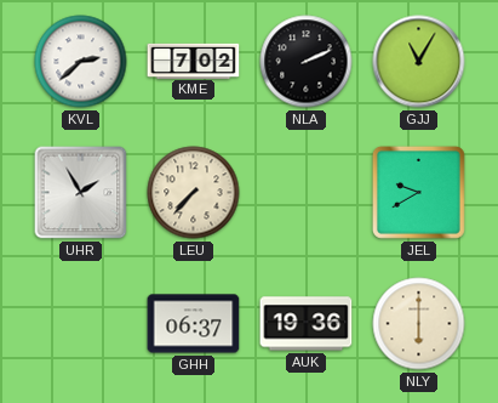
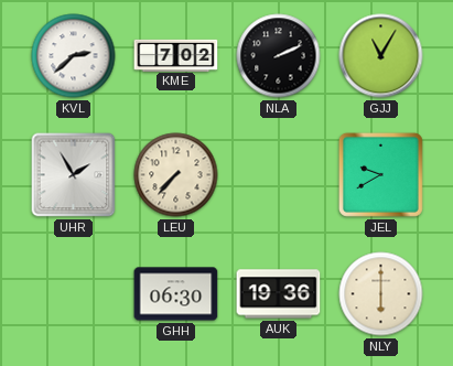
GHH: 06:37 -> 06:30
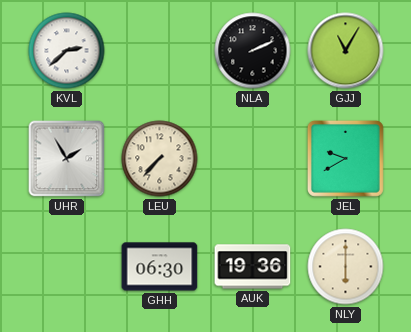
KME: 7:02 -> none
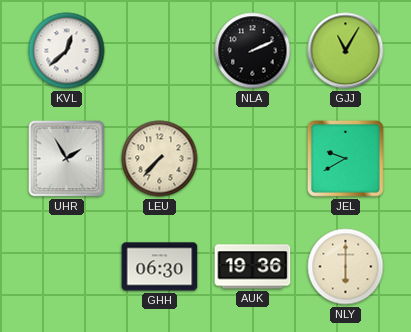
KVL: 2:38 -> 12:38
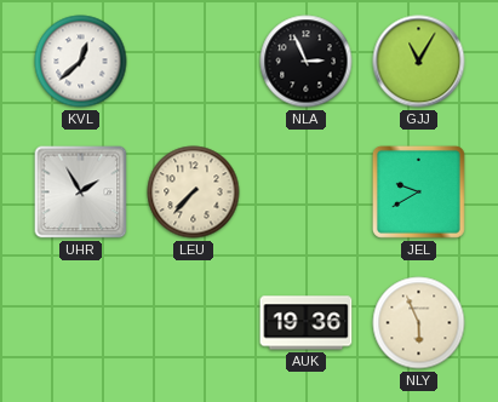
NLA: 2:11 -> 2:56
GHH: 06:30 -> none
NLY: 6:00 -> 5:56
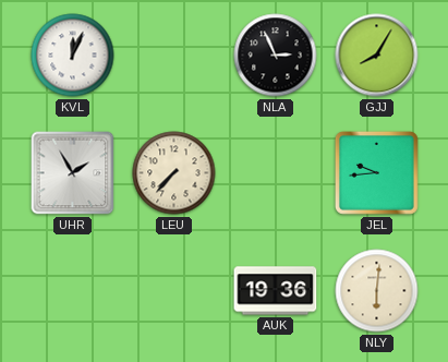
KVL: 12:38 -> 12:04
GJJ: 11:05 -> 8:05
JEL: 9:40 -> 9:44
NLY: 5:56 -> 6:01
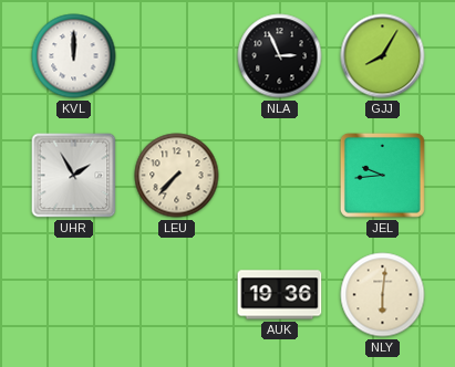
KVL: 12:04 -> 12:00
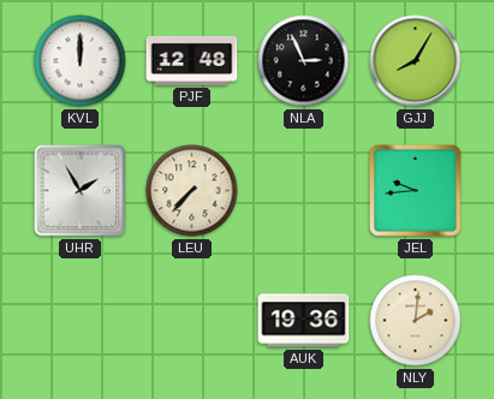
PJF: none -> 12:48
NLY: 6:01 -> 2:01
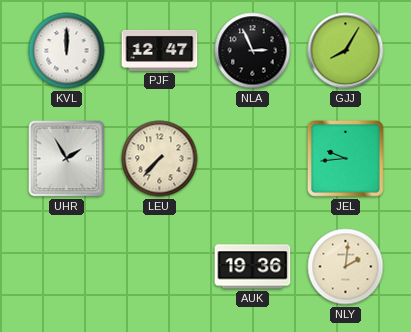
PJF: 12:48 -> 12:47
